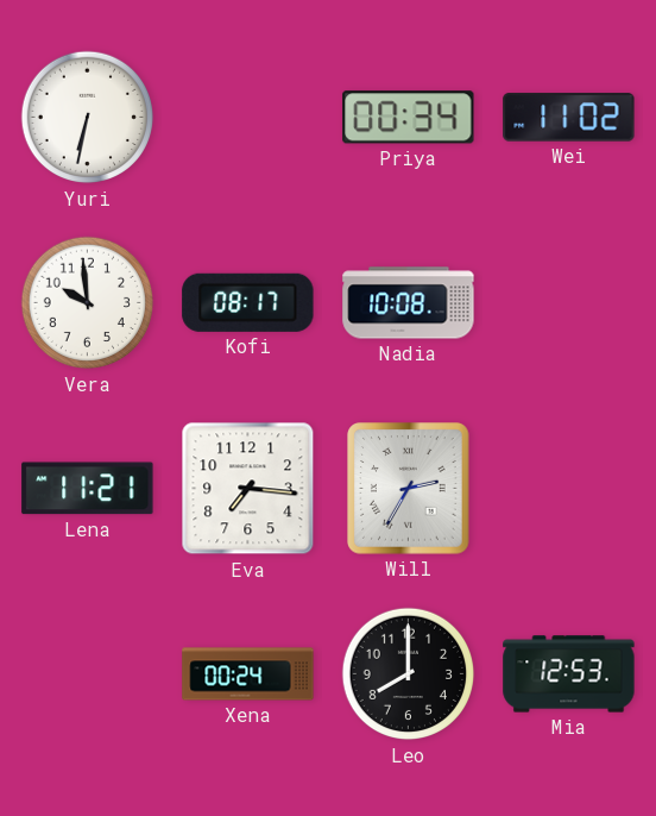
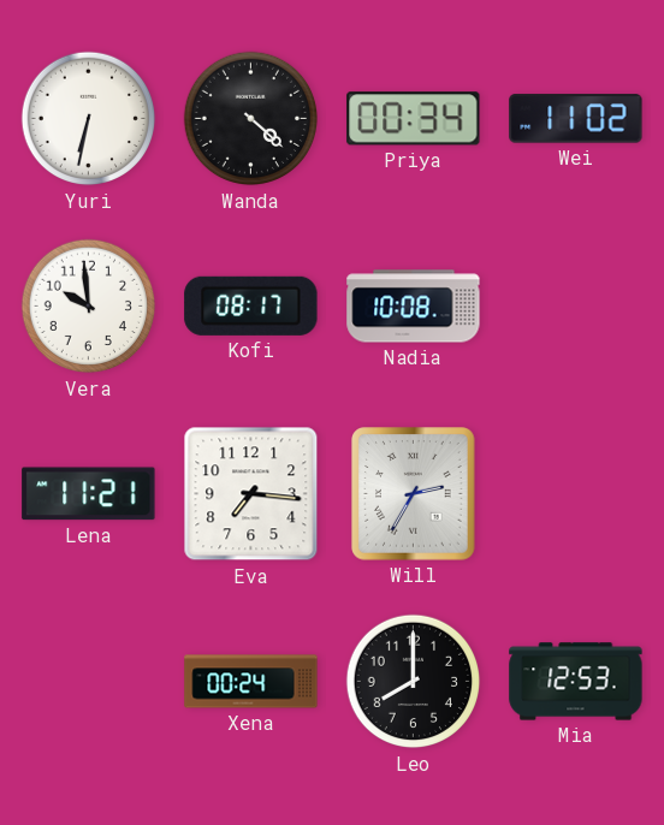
Wanda: none -> 4:22
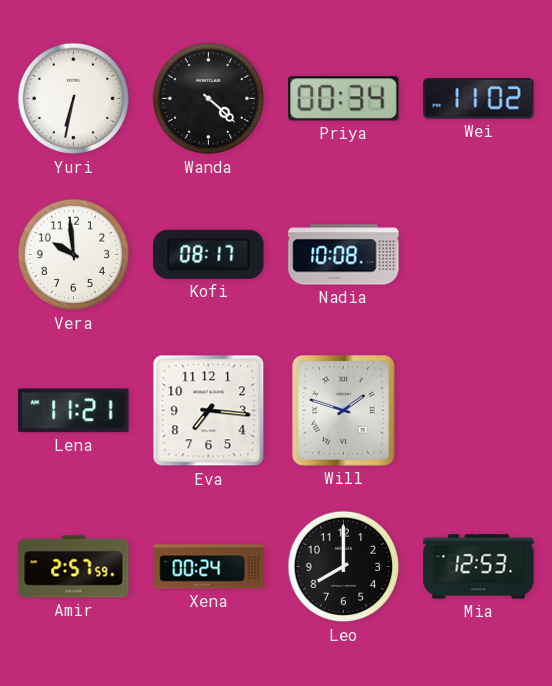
Will: 2:35 -> 1:48
Amir: none -> 2:57
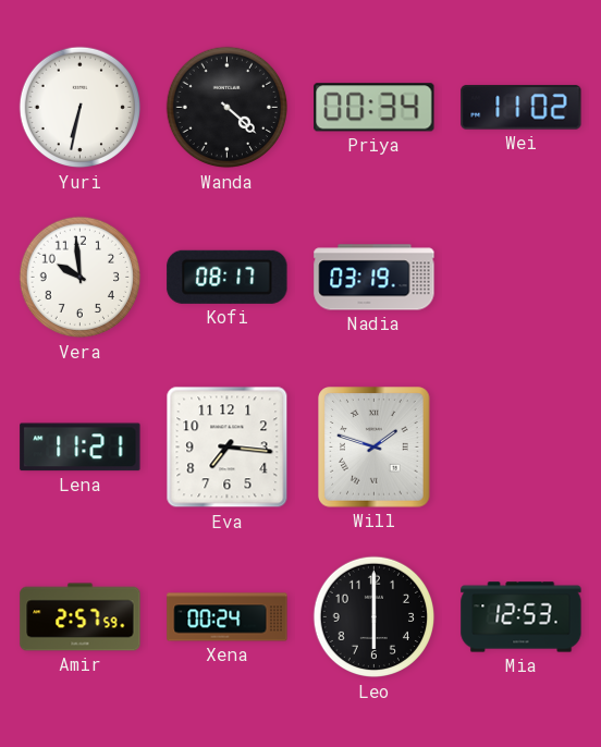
Nadia: 10:08 -> 03:19
Leo: 8:00 -> 6:00
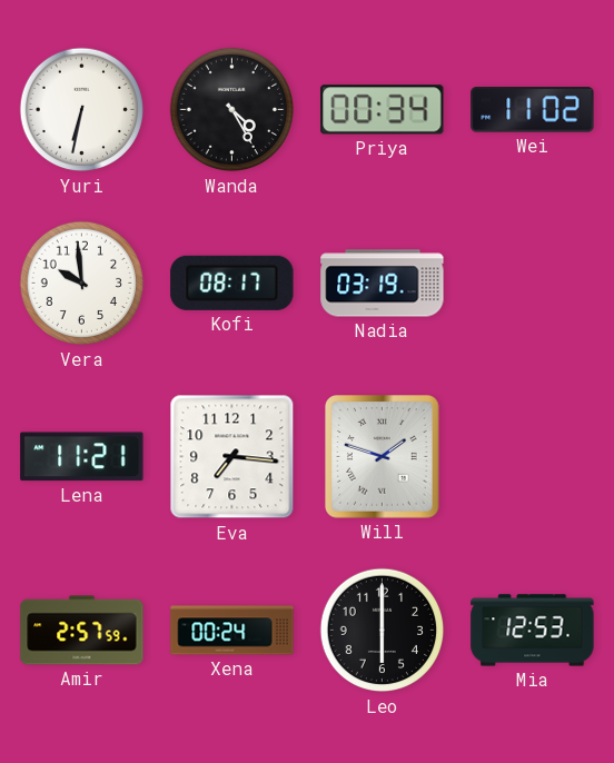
Wanda: 4:22 -> 4:25
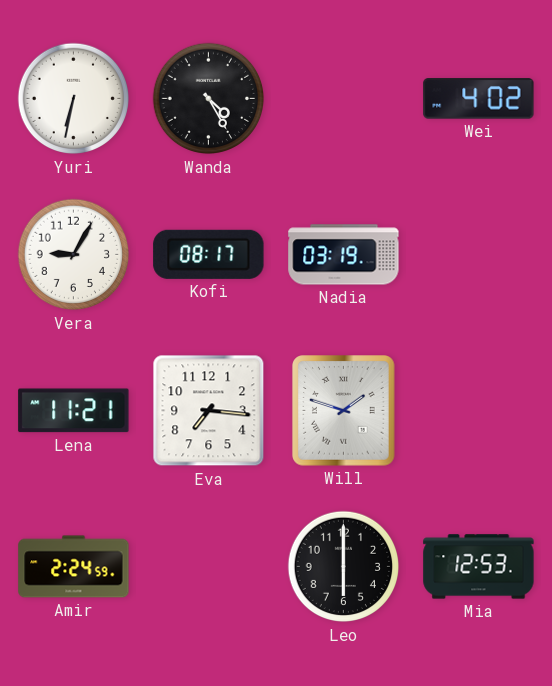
Priya: 00:34 -> none
Wei: 11:02 -> 4:02
Vera: 9:59 -> 9:05
Amir: 2:57 -> 2:24
Xena: 00:24 -> none
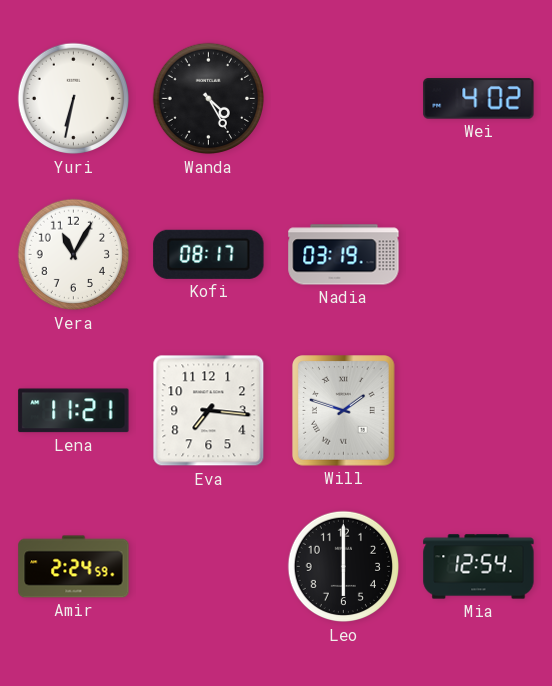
Vera: 9:05 -> 11:05
Mia: 12:53 -> 12:54
